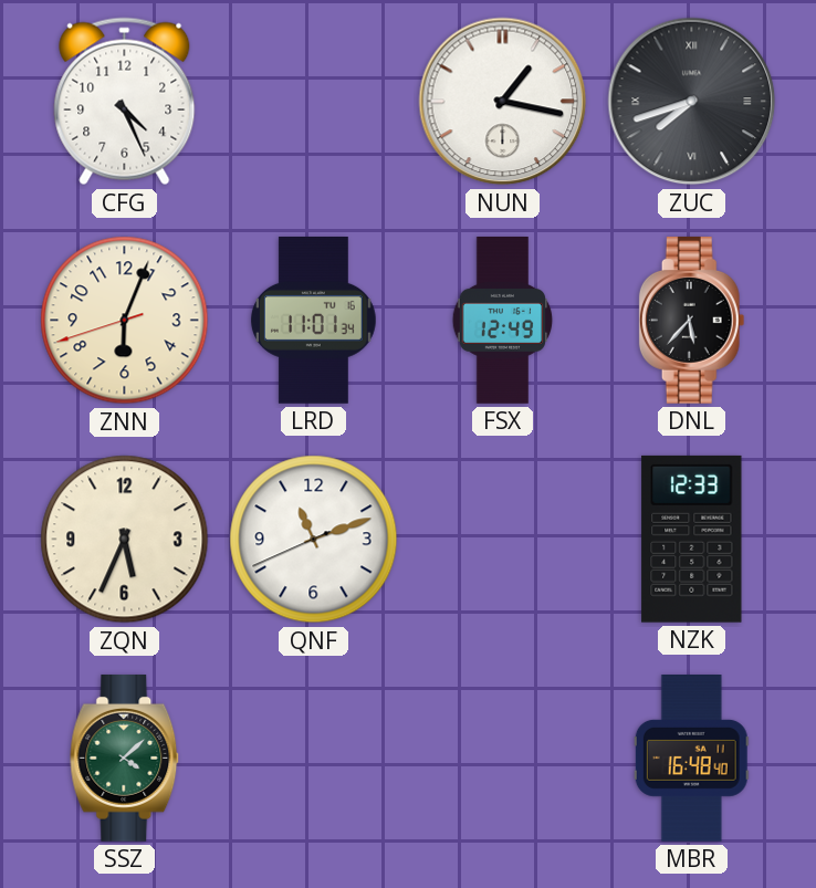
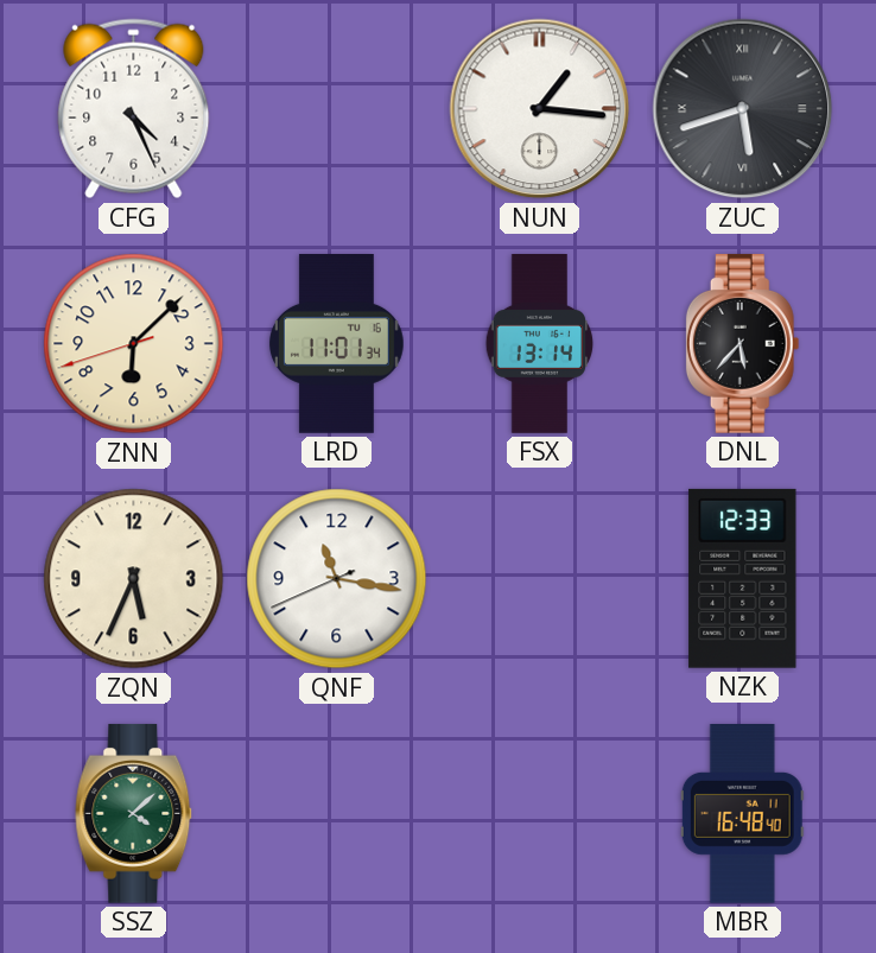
NUN: 1:17 -> 1:16
ZUC: 7:42 -> 5:42
ZNN: 6:03 -> 6:07
FSX: 12:49 -> 13:14
QNF: 11:11 -> 11:16
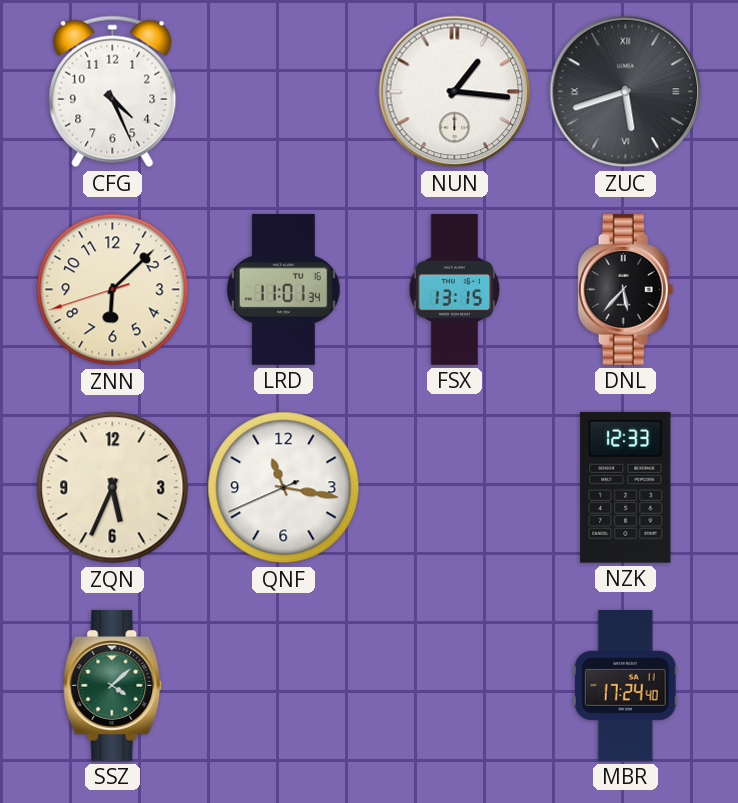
FSX: 13:14 -> 13:15
MBR: 16:48 -> 17:24
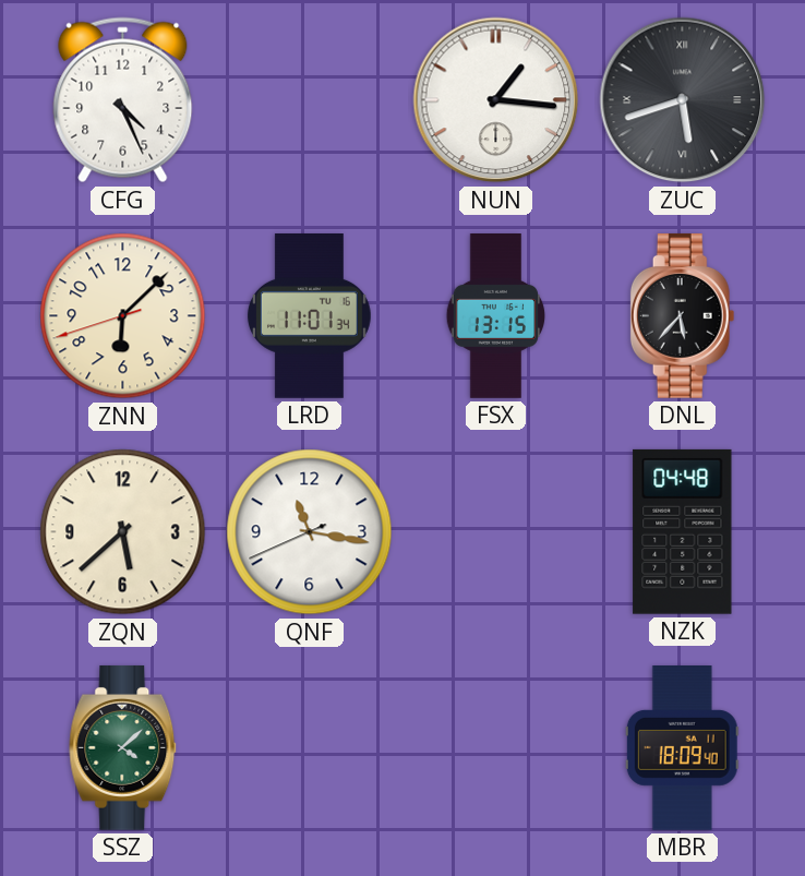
ZQN: 5:34 -> 5:38
NZK: 12:33 -> 04:48
MBR: 17:24 -> 18:09
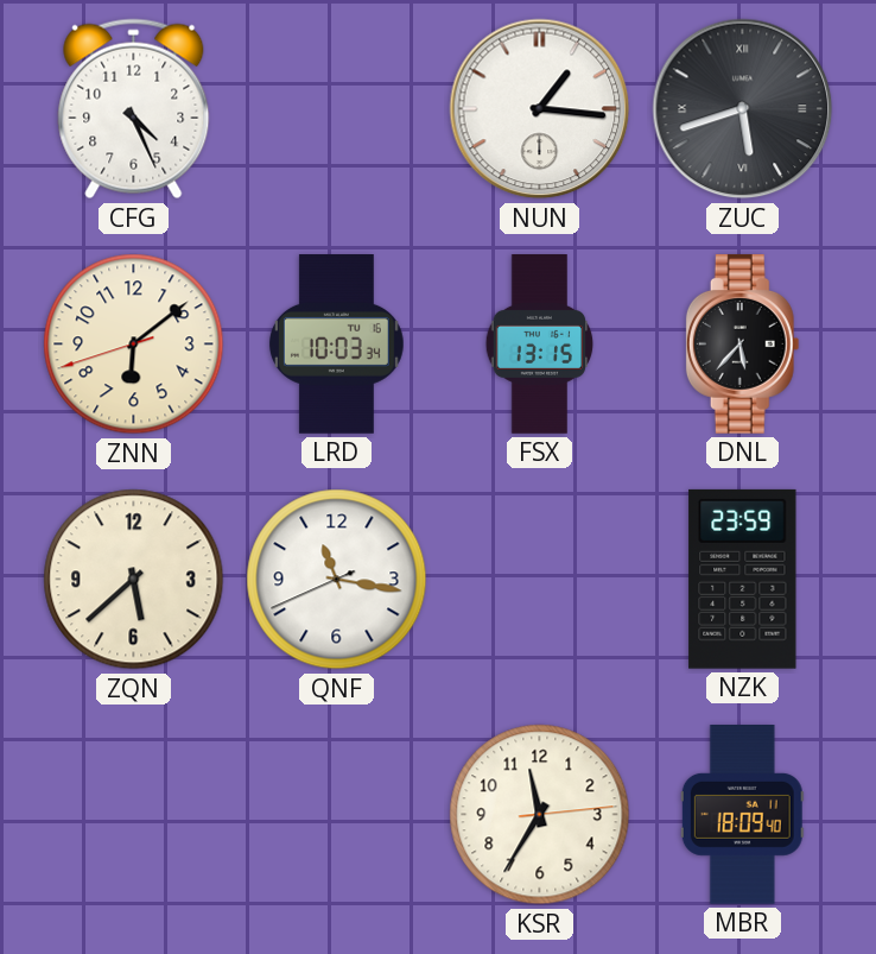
ZNN: 6:07 -> 6:08
LRD: 11:01 -> 10:03
NZK: 04:48 -> 23:59
SSZ: 4:08 -> none
KSR: none -> 11:35
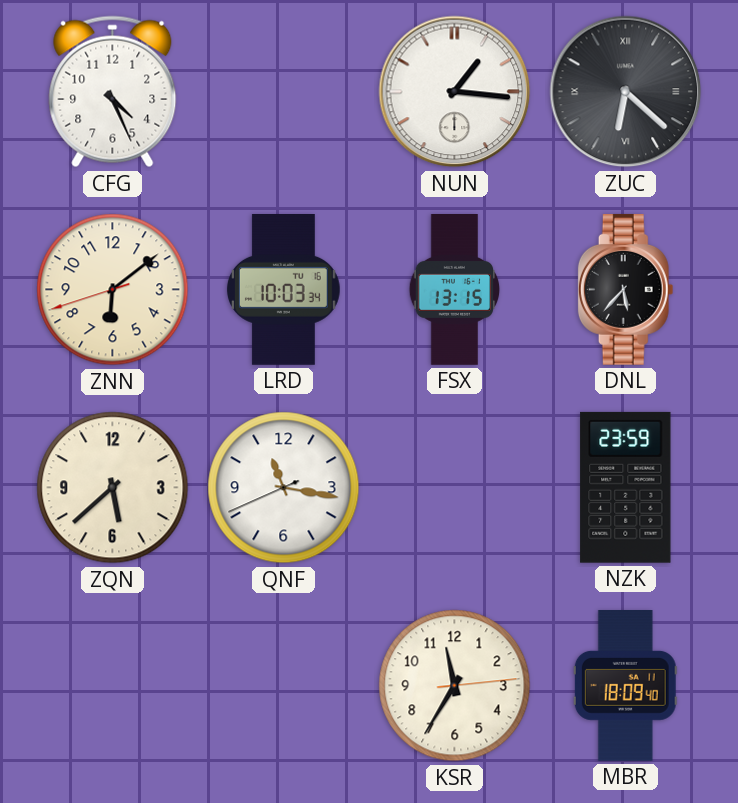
ZUC: 5:42 -> 6:22
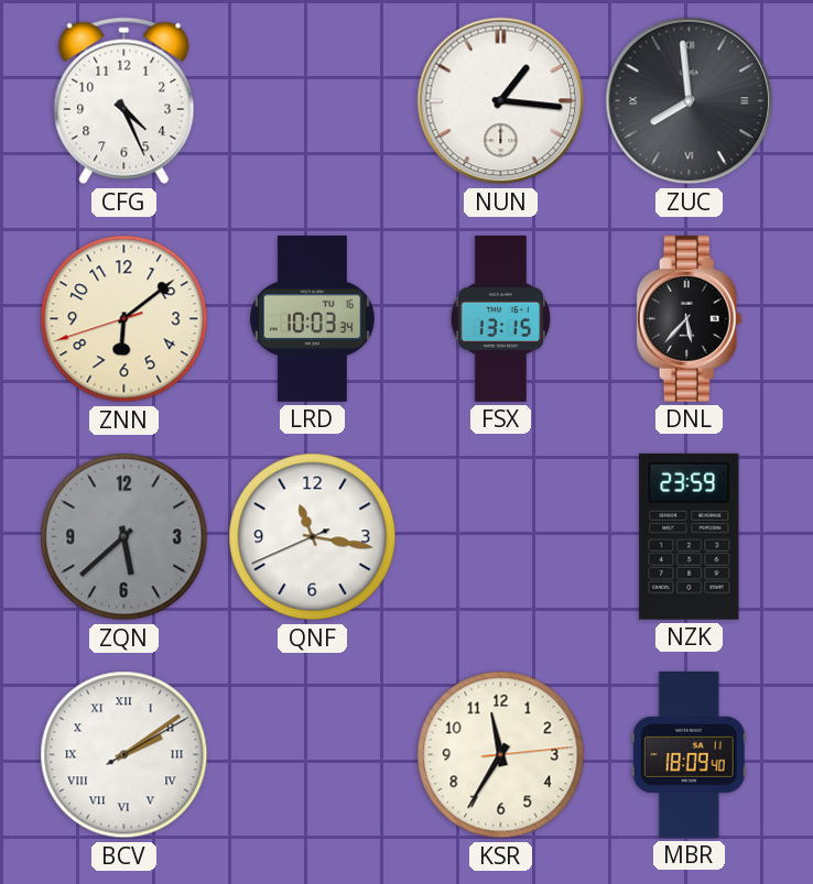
ZUC: 6:22 -> 7:59
ZQN dial: cream -> grey
BCV: none -> 2:09
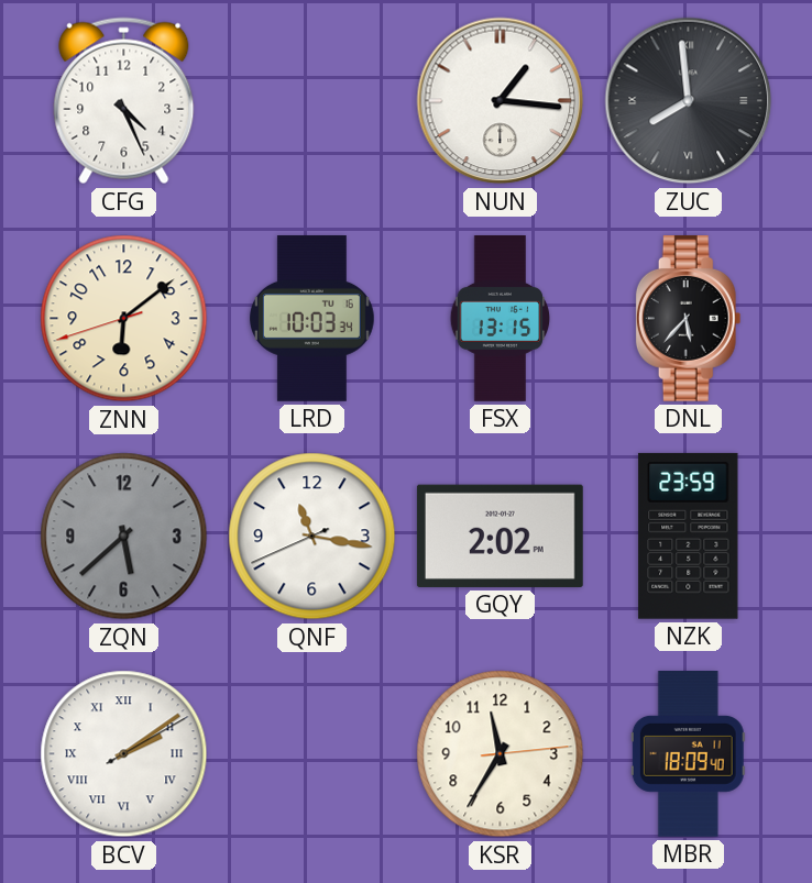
GQY: none -> 2:02
